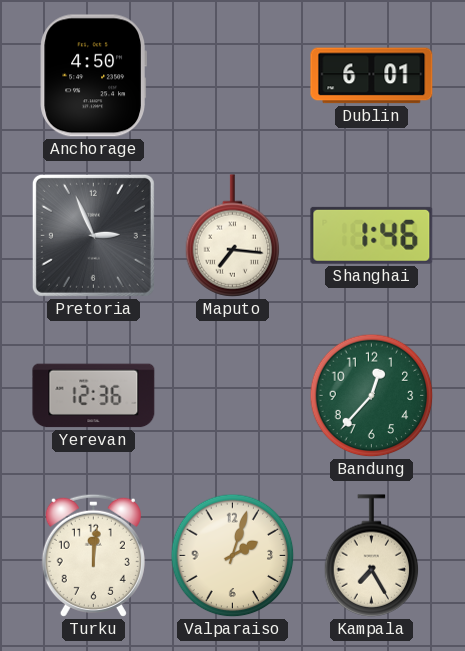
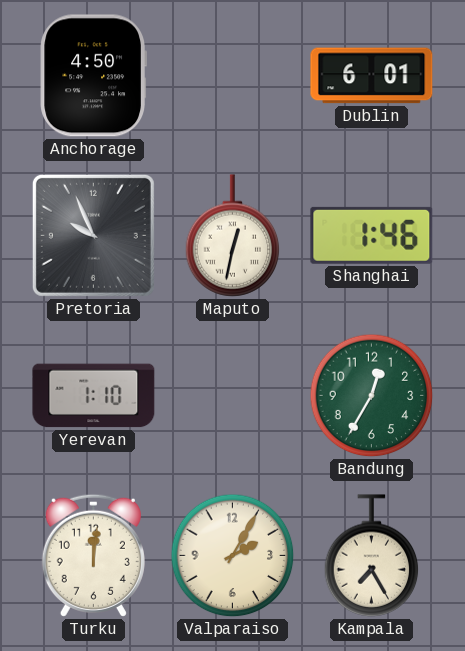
Pretoria: 2:56 -> 9:56
Maputo: 7:16 -> 12:32
Yerevan: 12:36 -> 1:10
Bandung: 12:37 -> 12:35
Valparaiso: 2:03 -> 2:05
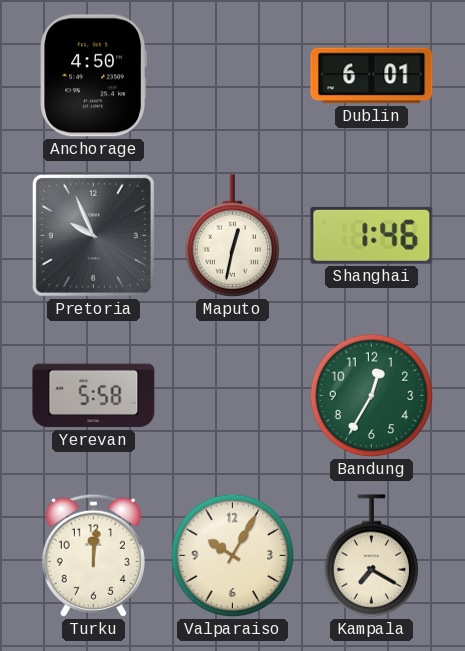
Yerevan: 1:10 -> 5:58
Valparaiso: 2:05 -> 10:05
Kampala: 7:25 -> 7:20
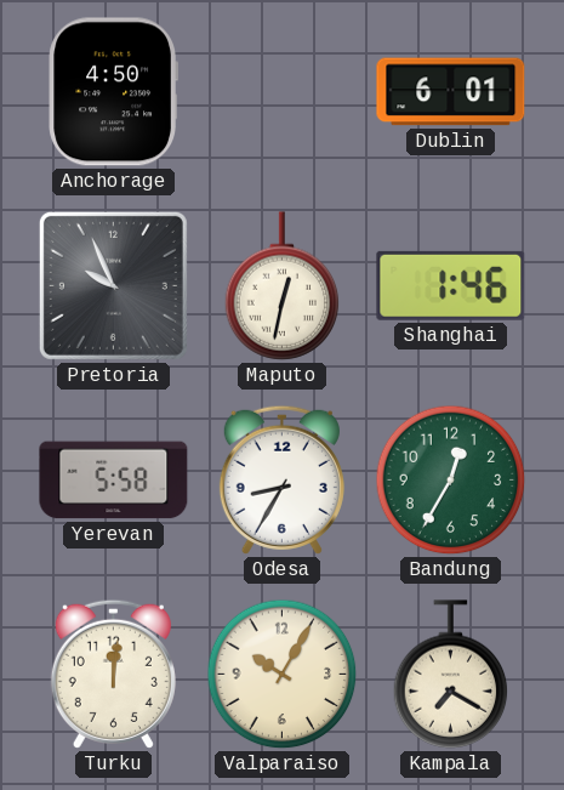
Odesa: none -> 8:35
